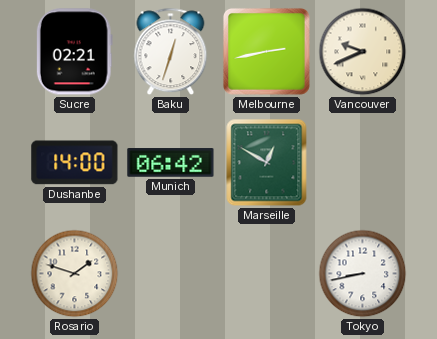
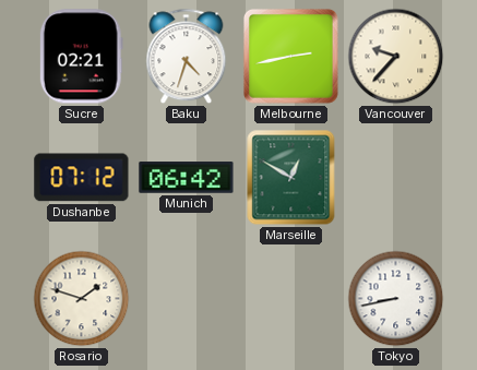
Baku: 12:33 -> 4:33
Vancouver: 9:41 -> 9:37
Dushanbe: 14:00 -> 07:12
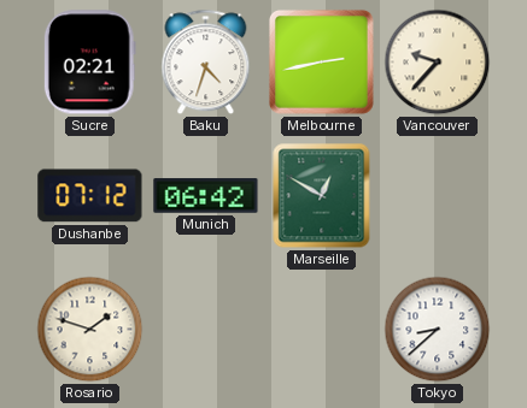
Tokyo: 8:43 -> 8:38
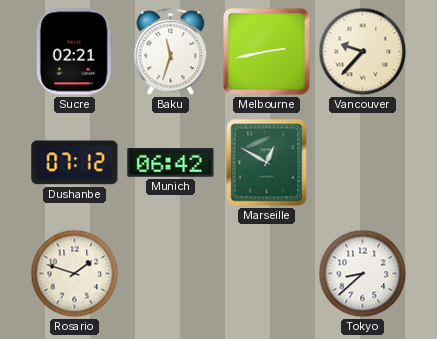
Baku: 4:33 -> 11:33
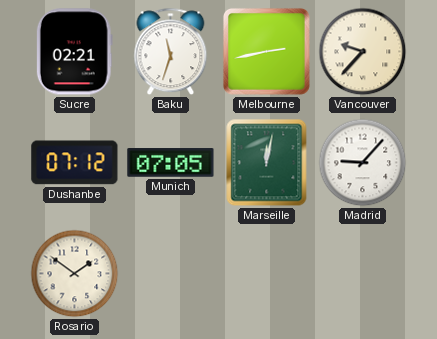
Munich: 06:42 -> 07:05
Marseille: 12:50 -> 12:02
Madrid: none -> 9:07
Rosario: 1:48 -> 1:51
Tokyo: 8:38 -> none
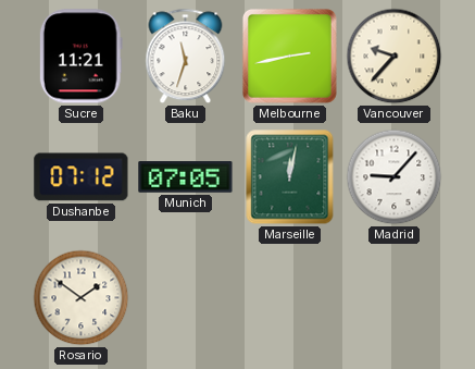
Sucre: 02:21 -> 11:21
